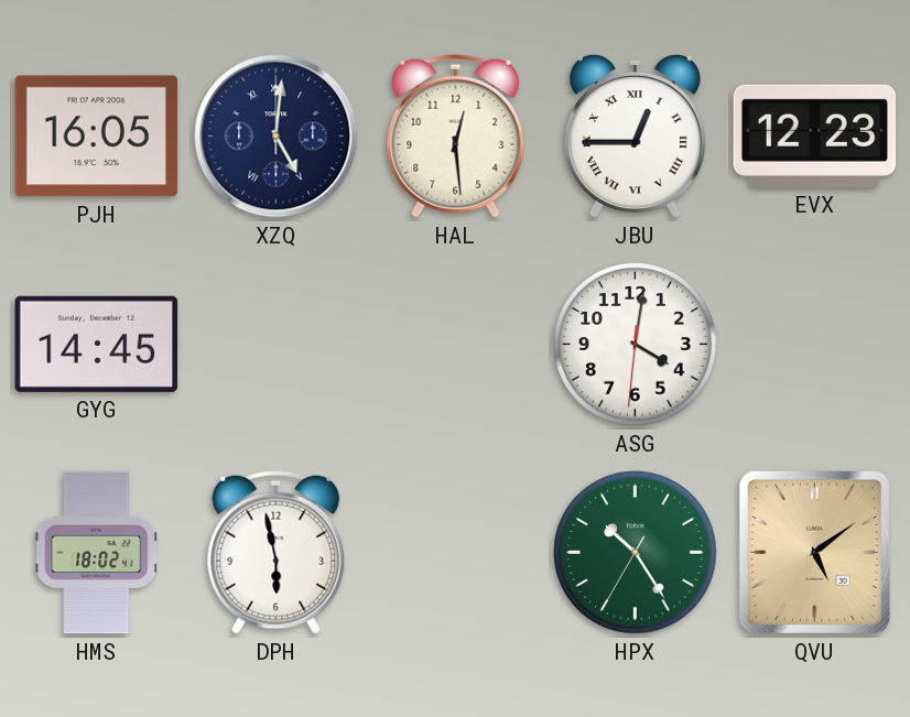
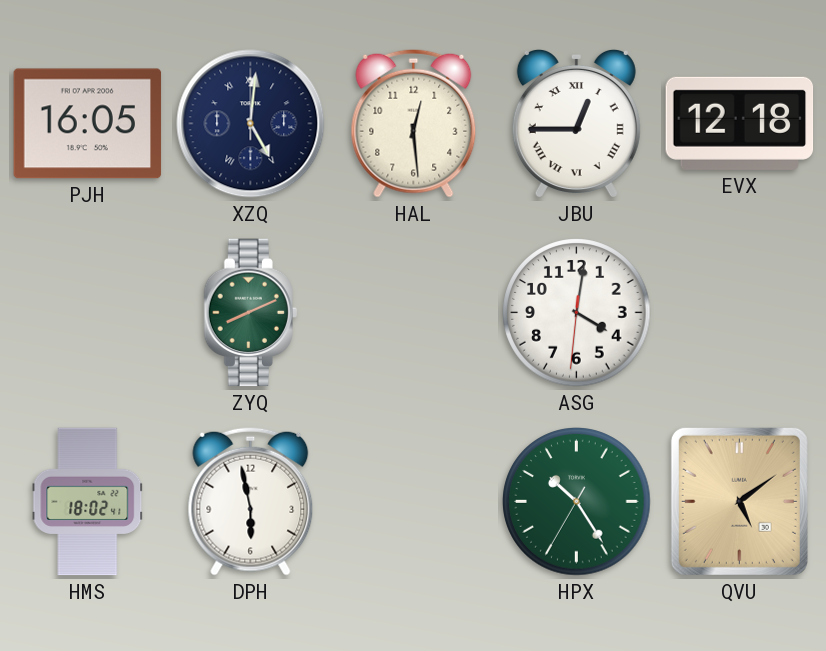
EVX: 12:23 -> 12:18
GYG: 14:45 -> none
ZYQ: none -> 8:11
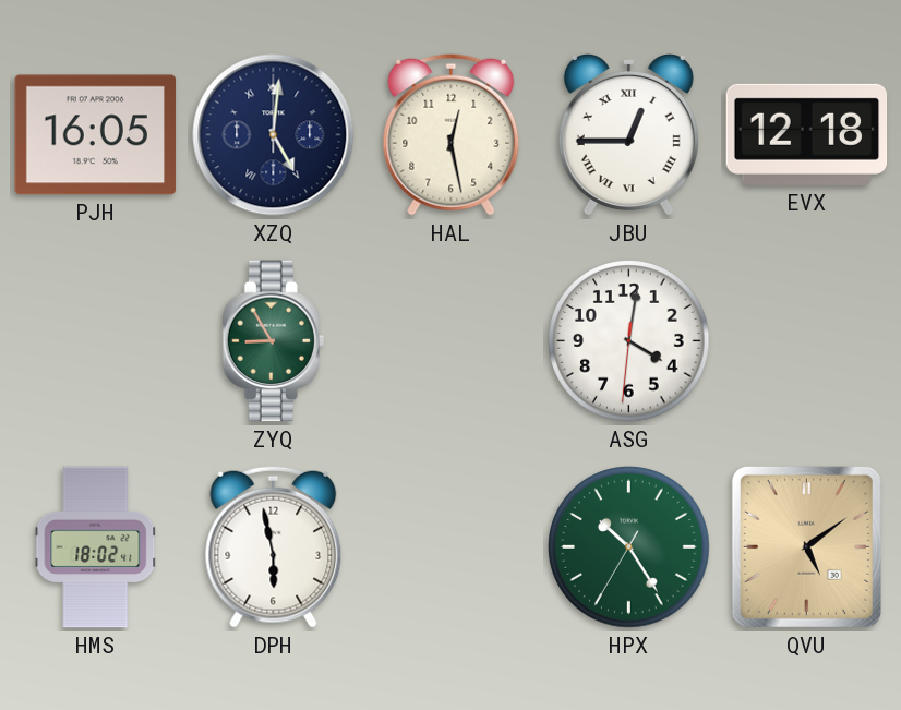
HAL: 12:29 -> 12:28
ZYQ: 8:11 -> 8:55
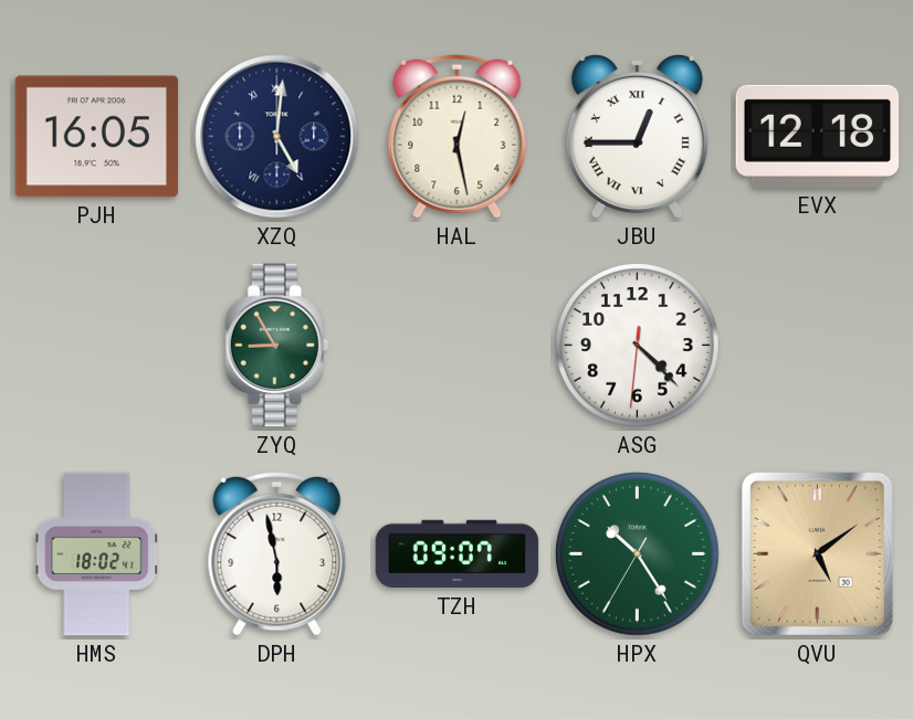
ASG: 4:01 -> 4:22
TZH: none -> 09:07
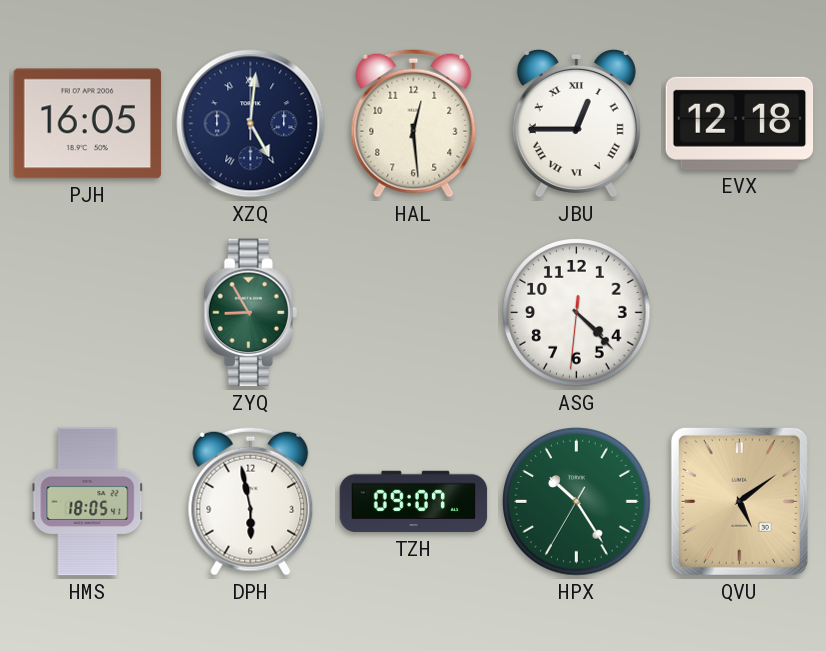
HAL: 12:28 -> 12:29
HMS: 18:02 -> 18:05
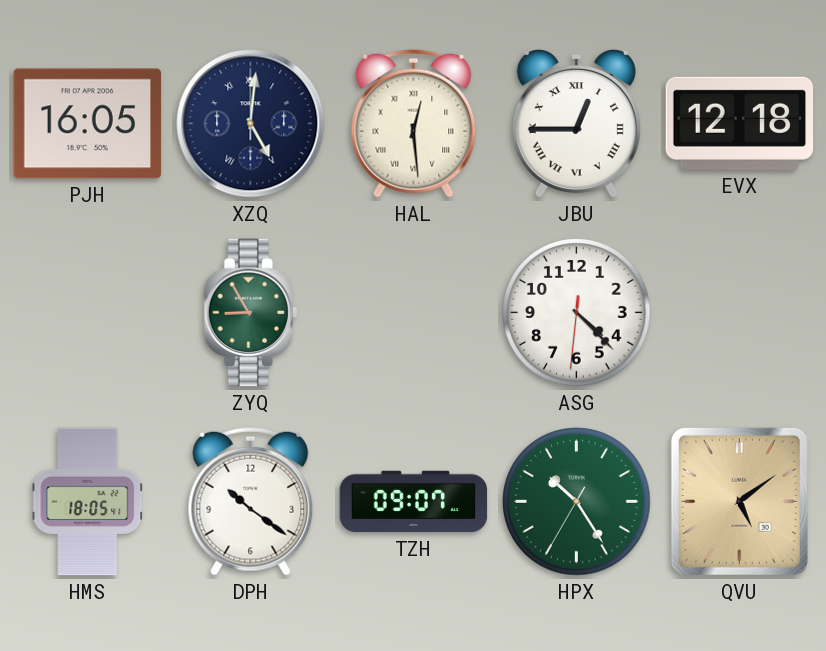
HAL numerals: Arabic -> Roman
DPH: 5:58 -> 10:21
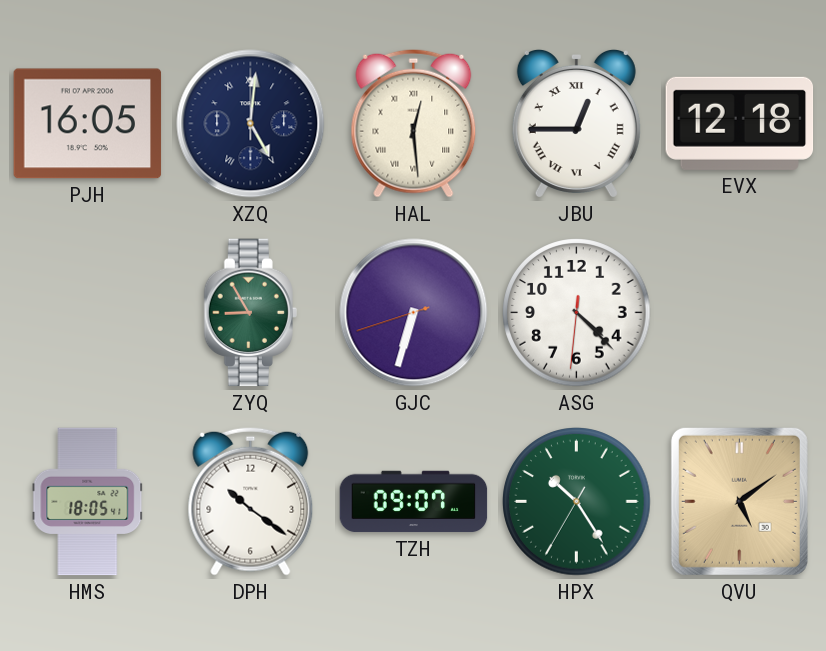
GJC: none -> 6:32
